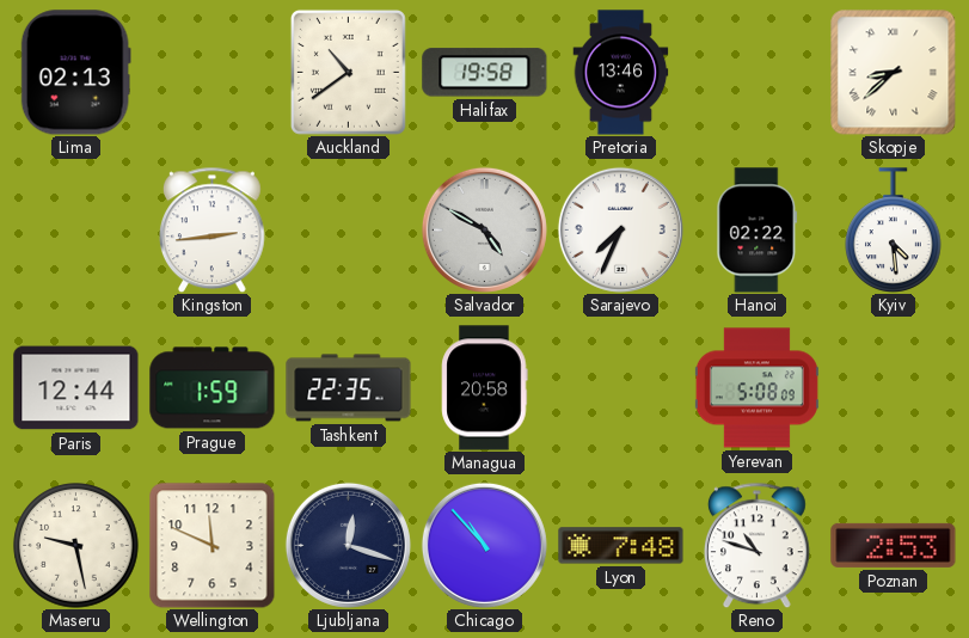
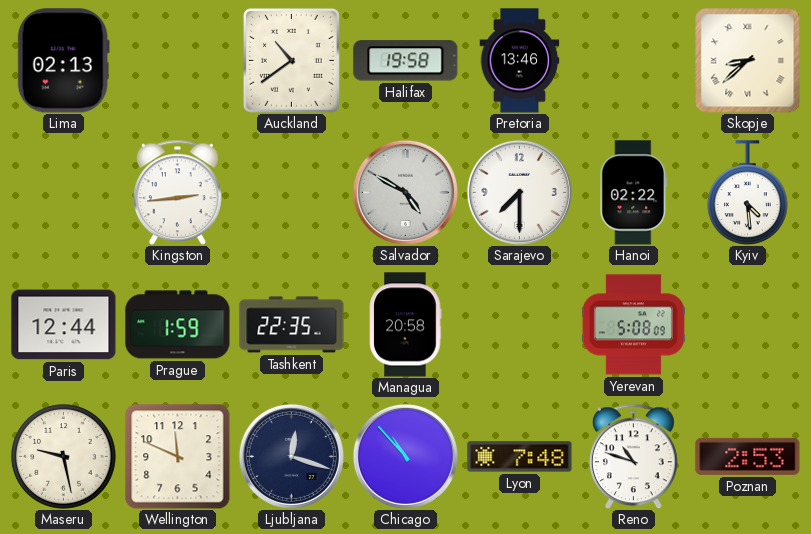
Sarajevo: 7:34 -> 7:30
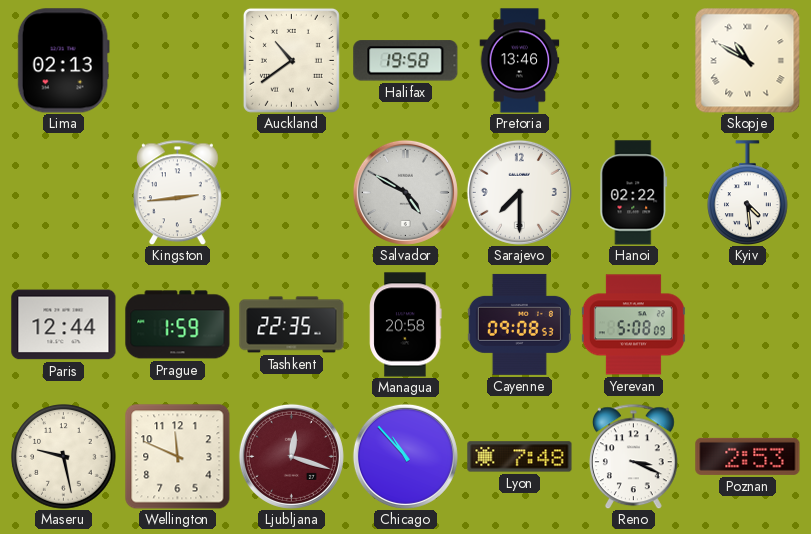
Skopje: 8:38 -> 10:50
Cayenne: none -> 09:08
Ljubljana dial: navy -> burgundy
Reno: 10:48 -> 3:19
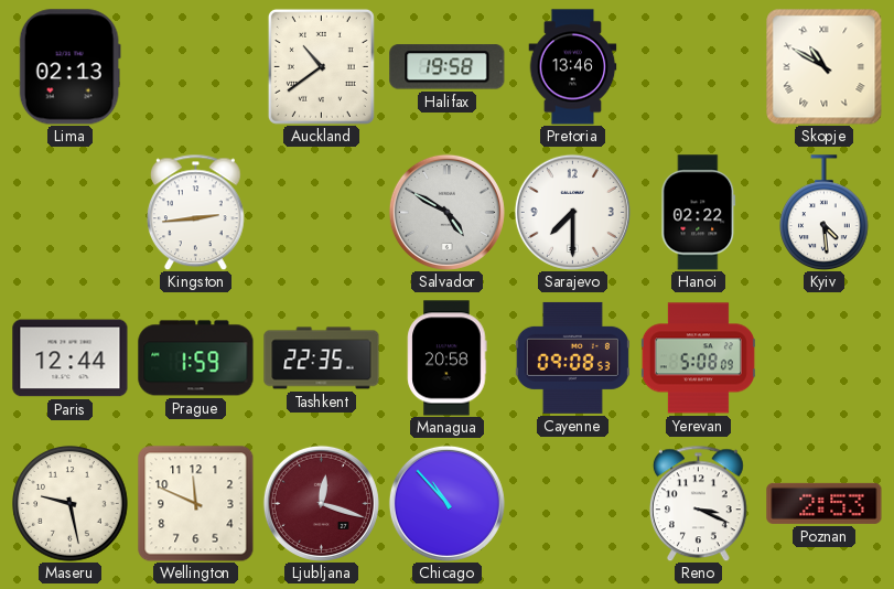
Lyon: 7:48 -> none
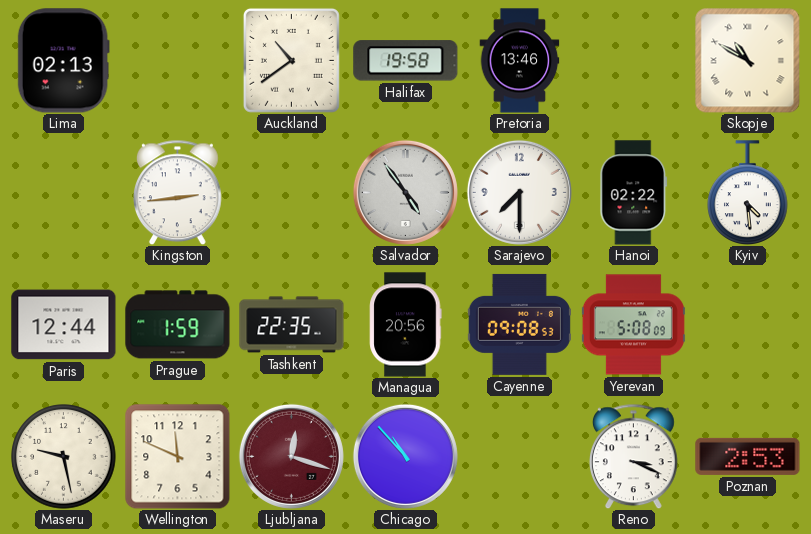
Salvador: 4:50 -> 4:54
Managua: 20:58 -> 20:56
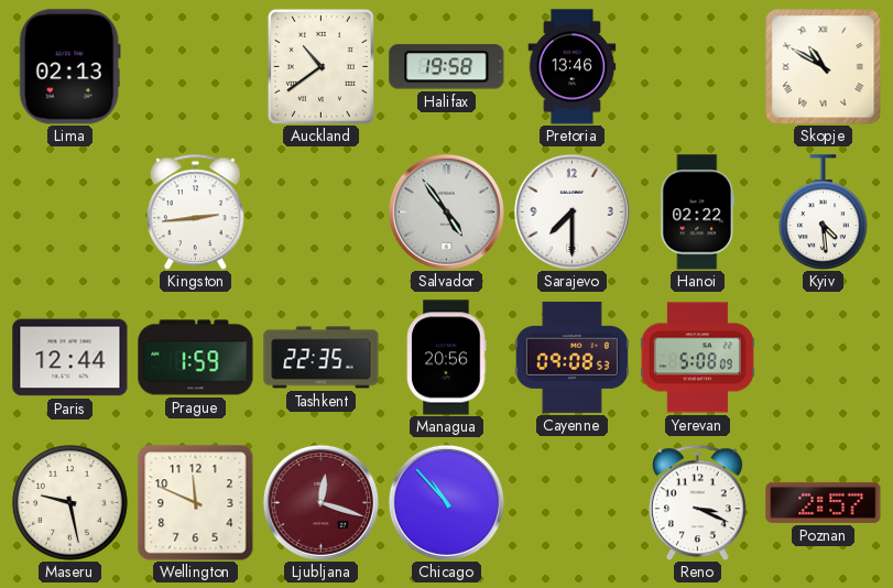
Poznan: 2:53 -> 2:57
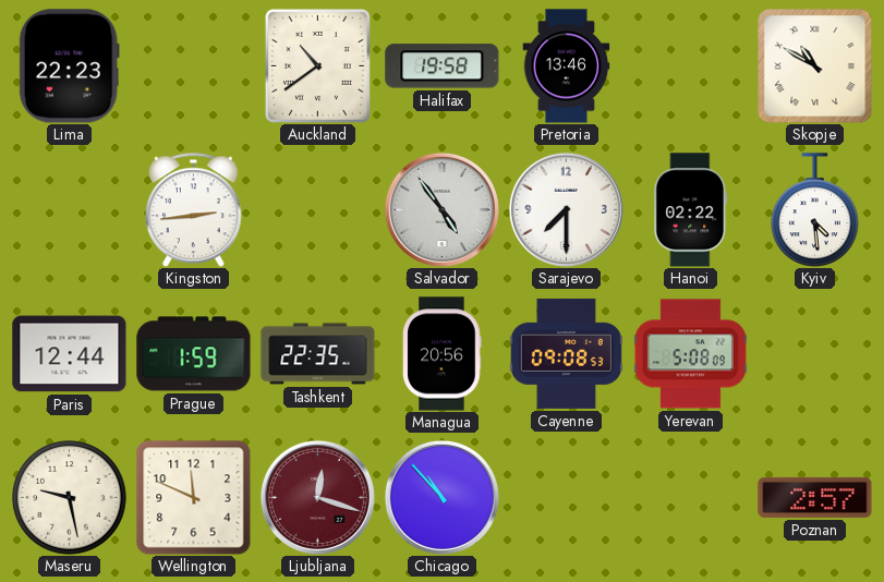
Lima: 02:13 -> 22:23
Reno: 3:19 -> none
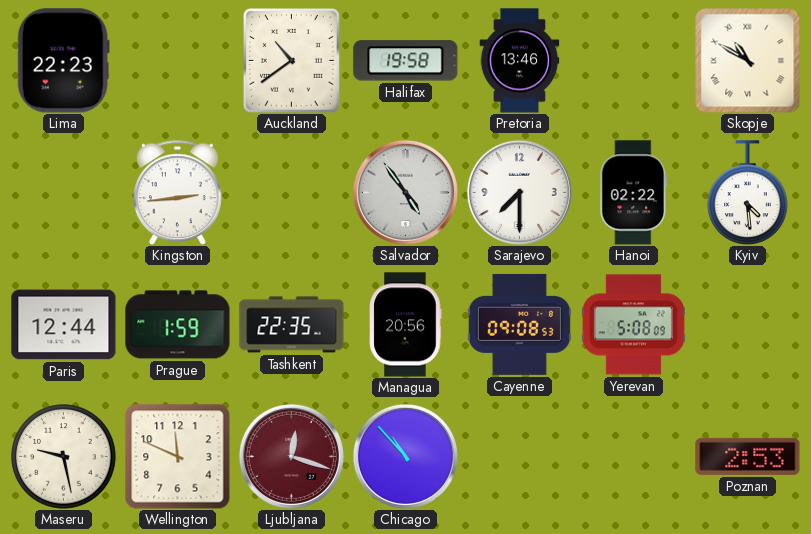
Poznan: 2:57 -> 2:53
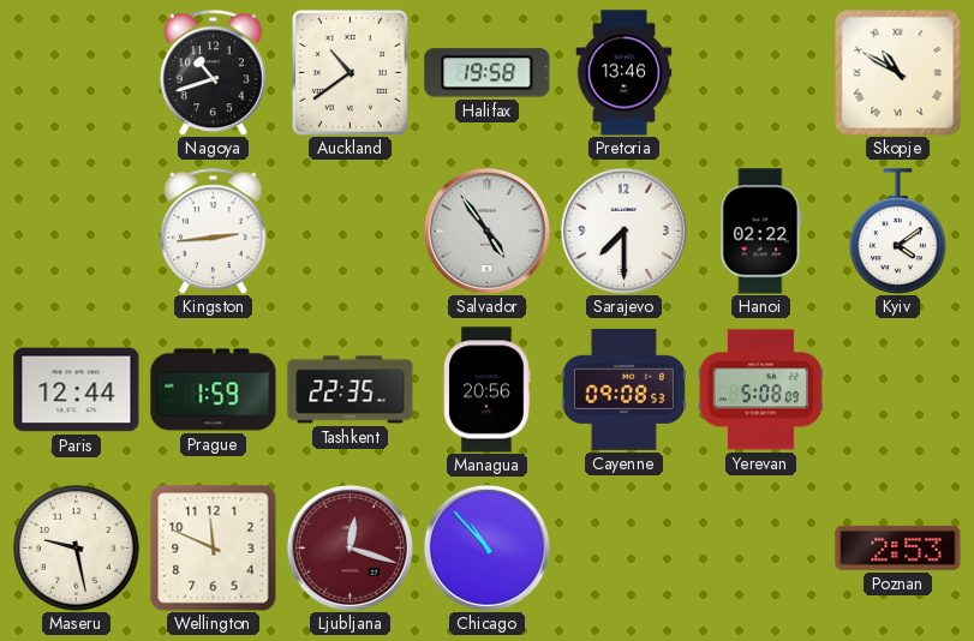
Lima: 22:23 -> none
Nagoya: none -> 10:42
Kyiv: 4:29 -> 4:09
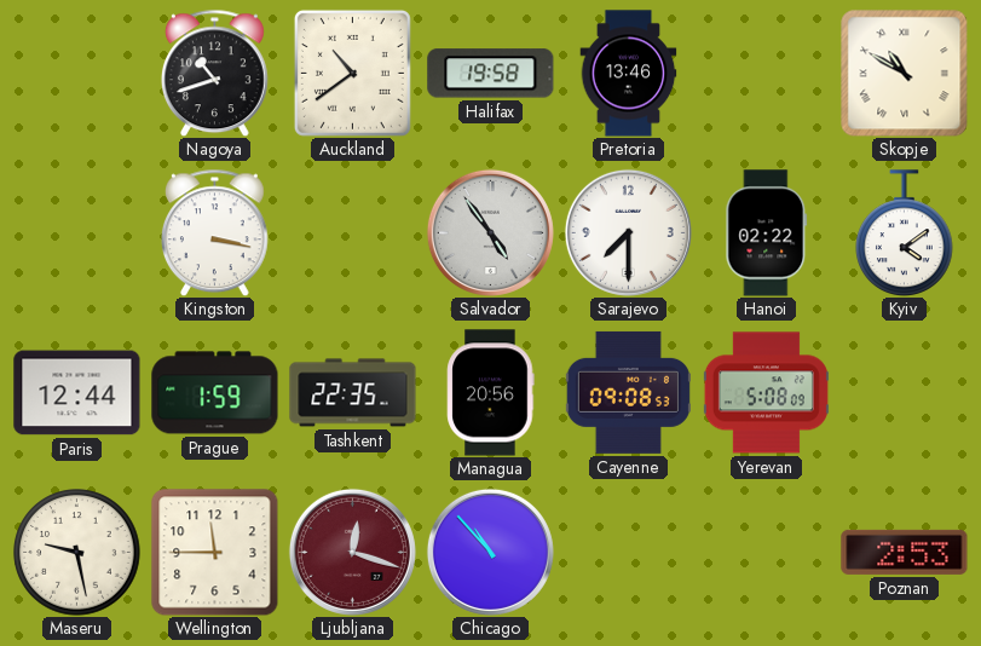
Kingston: 2:44 -> 3:17
Wellington: 11:49 -> 11:45
